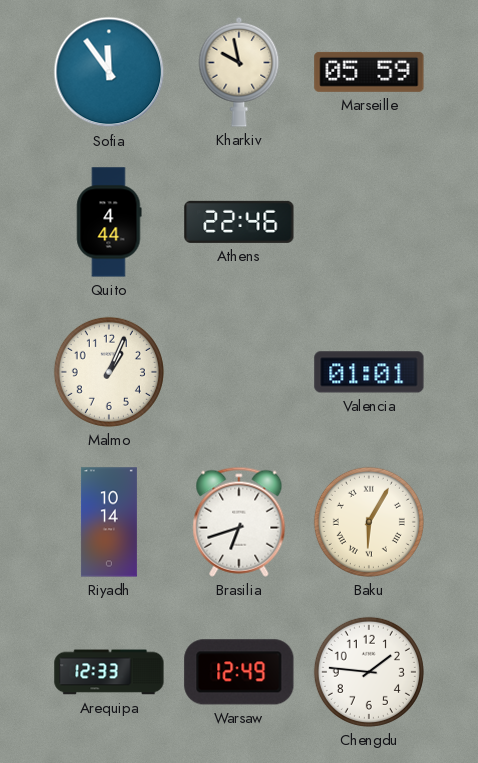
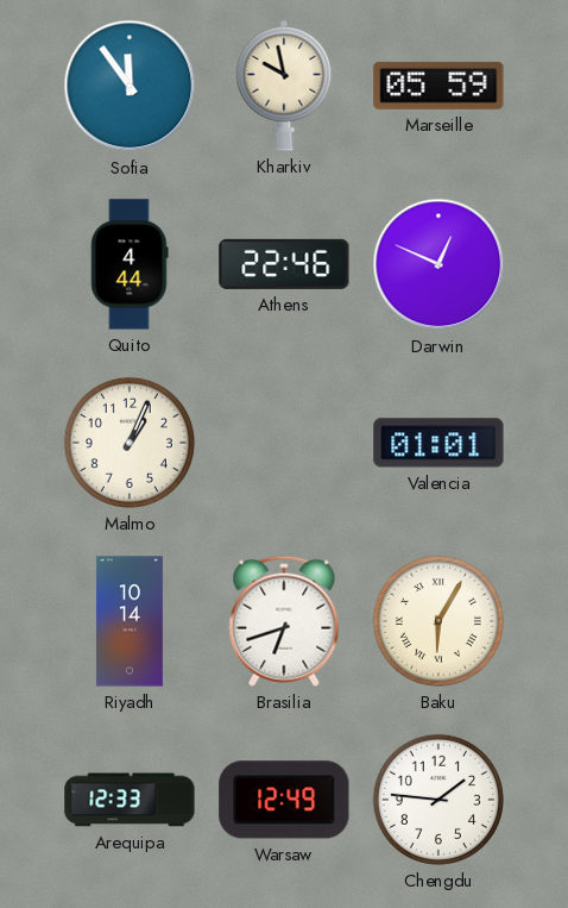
Darwin: none -> 12:49
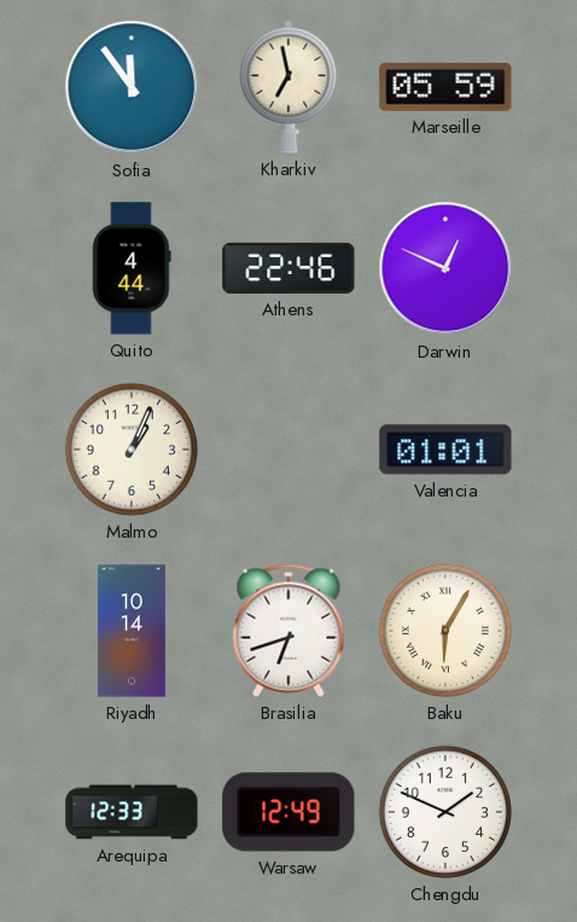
Kharkiv: 9:58 -> 6:58
Chengdu: 1:46 -> 1:49
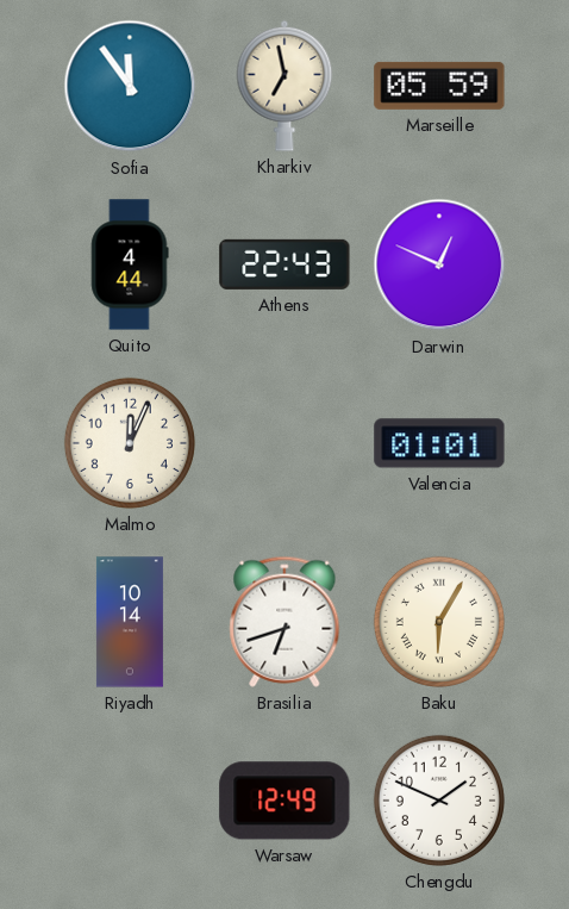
Athens: 22:46 -> 22:43
Malmo: 1:04 -> 12:04
Arequipa: 12:33 -> none
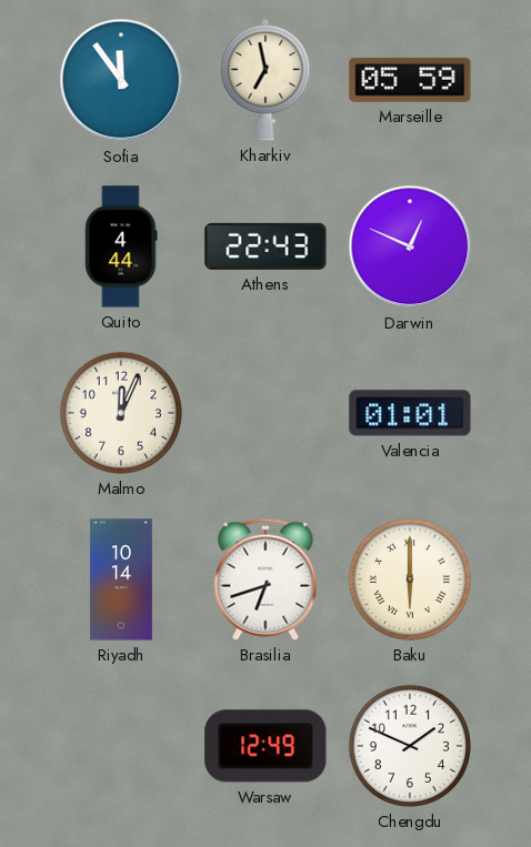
Baku: 6:05 -> 6:00
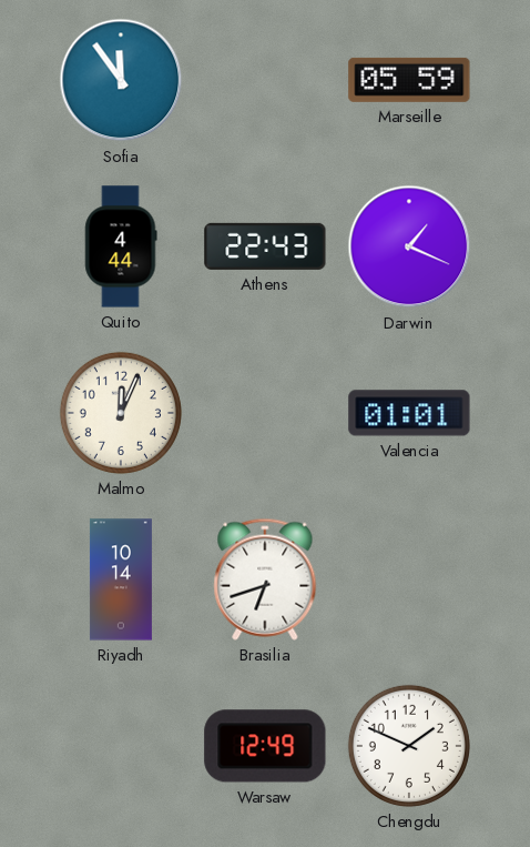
Kharkiv: 6:58 -> none
Darwin: 12:49 -> 1:19
Baku: 6:00 -> none
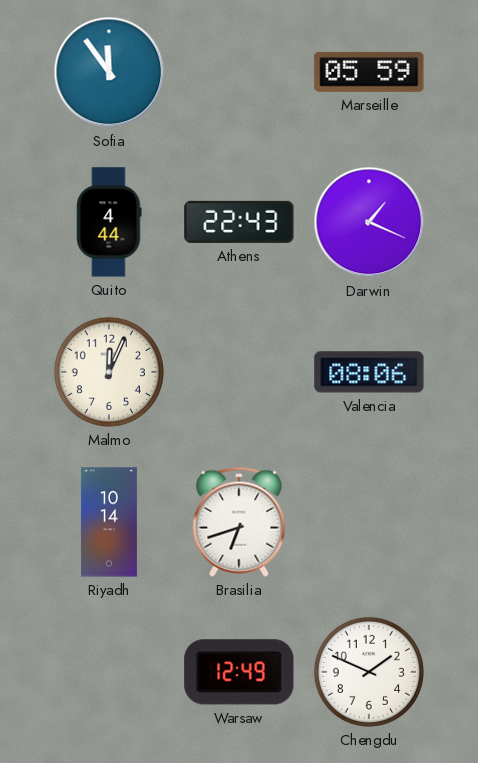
Valencia: 01:01 -> 08:06
